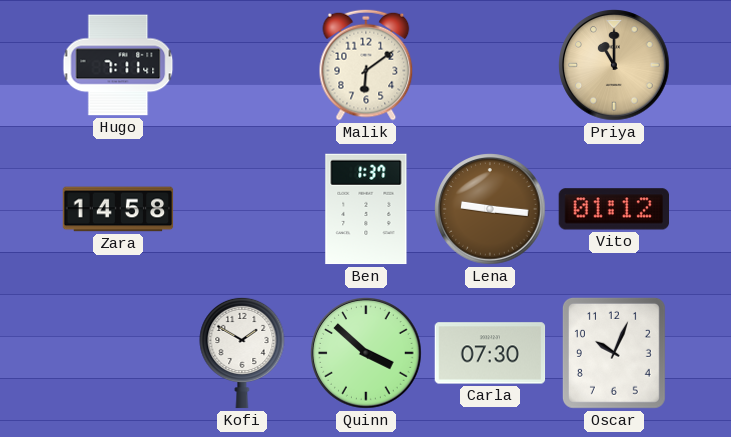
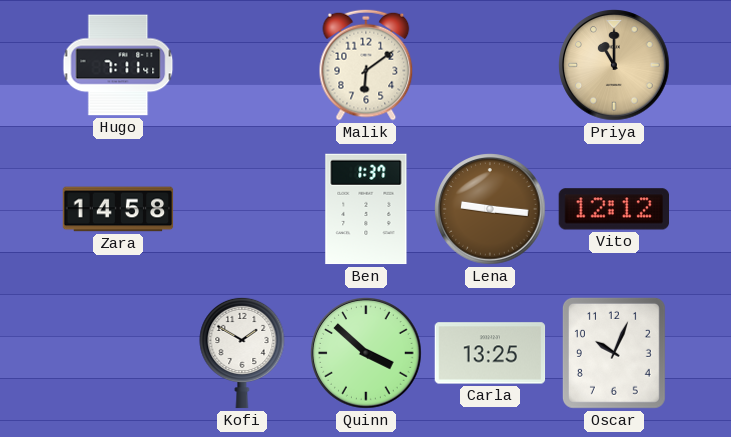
Vito: 01:12 -> 12:12
Carla: 07:30 -> 13:25
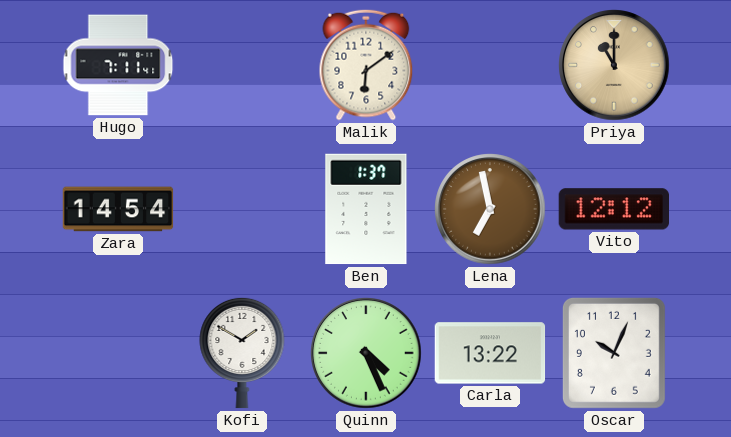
Zara: 14:58 -> 14:54
Lena: 9:16 -> 6:58
Quinn: 3:52 -> 4:26
Carla: 13:25 -> 13:22
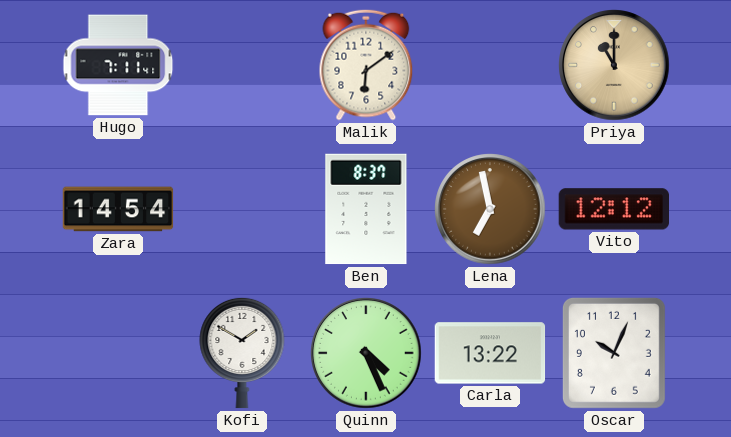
Ben: 1:37 -> 8:37
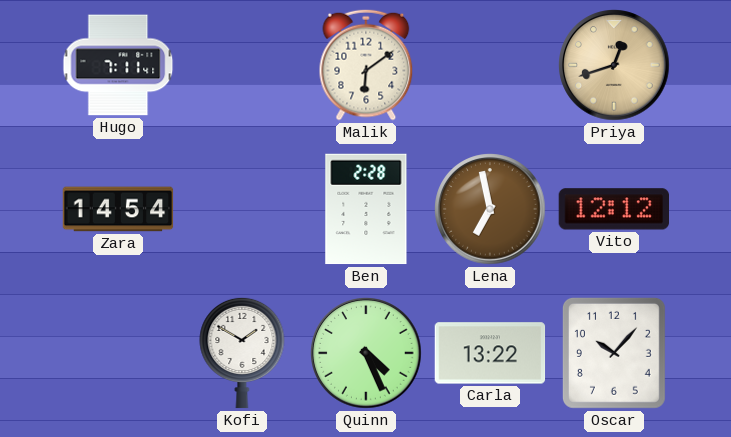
Priya: 11:00 -> 12:42
Ben: 8:37 -> 2:28
Oscar: 10:04 -> 10:07
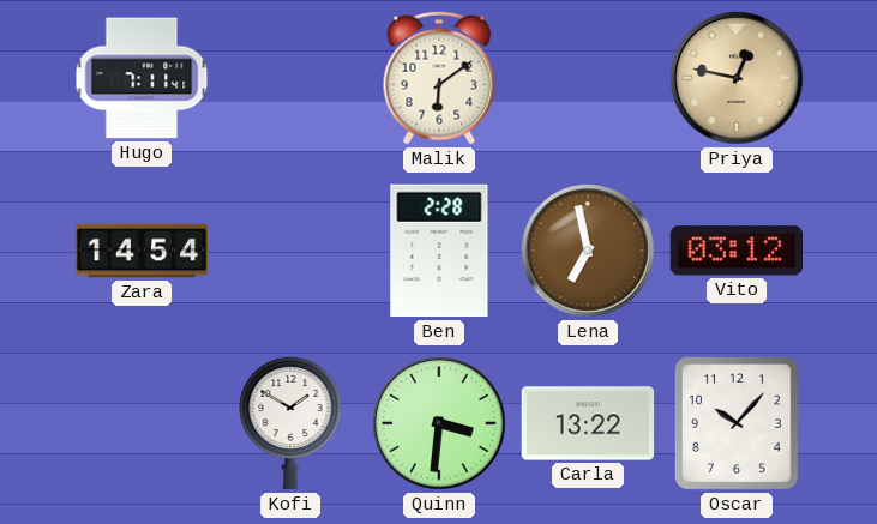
Priya: 12:42 -> 12:47
Vito: 12:12 -> 03:12
Quinn: 4:26 -> 3:31
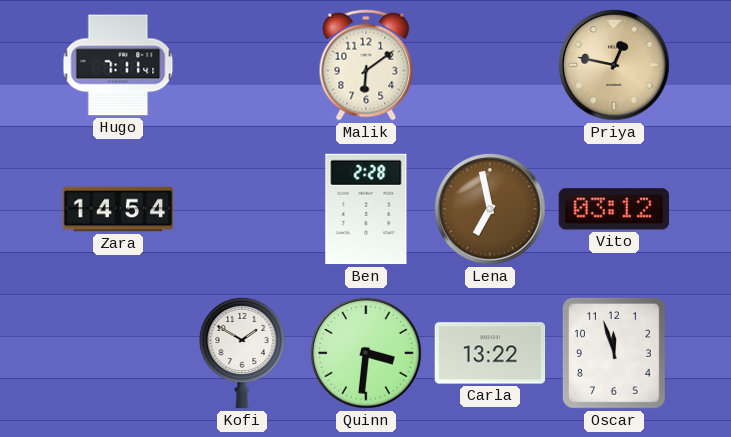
Oscar: 10:07 -> 11:57
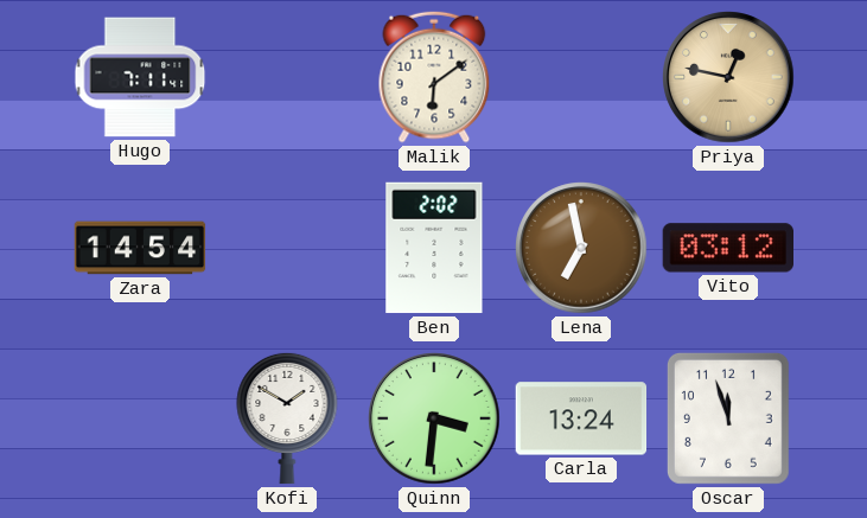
Ben: 2:28 -> 2:02
Carla: 13:22 -> 13:24
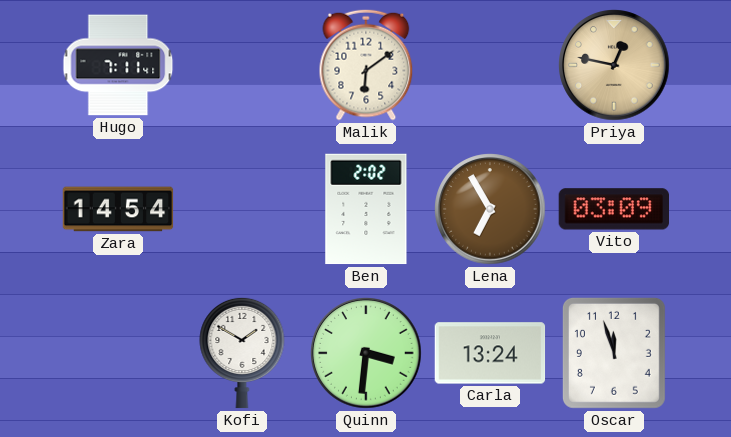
Lena: 6:58 -> 6:55
Vito: 03:12 -> 03:09
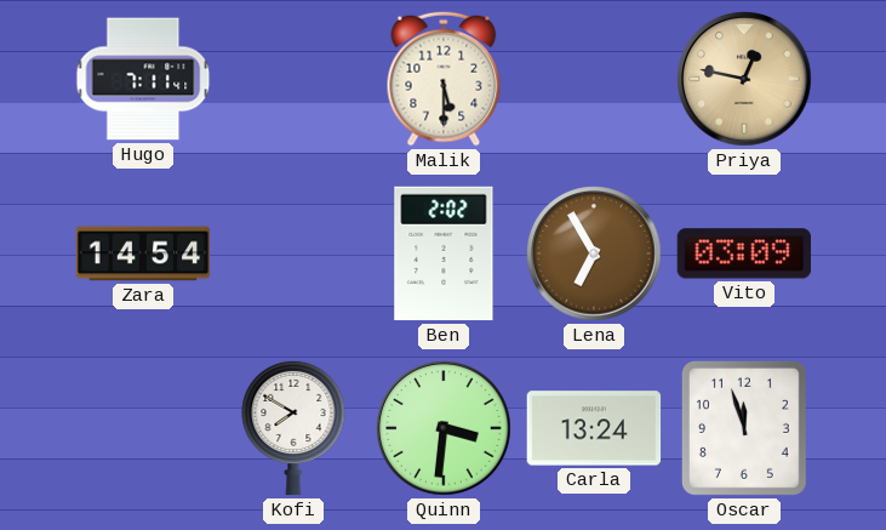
Malik: 6:09 -> 5:30
Kofi: 1:50 -> 7:50
